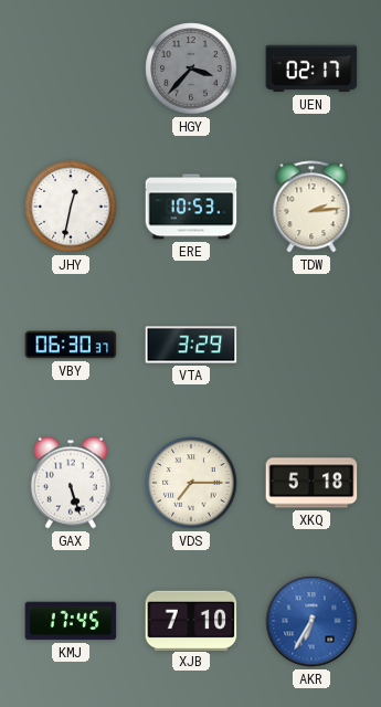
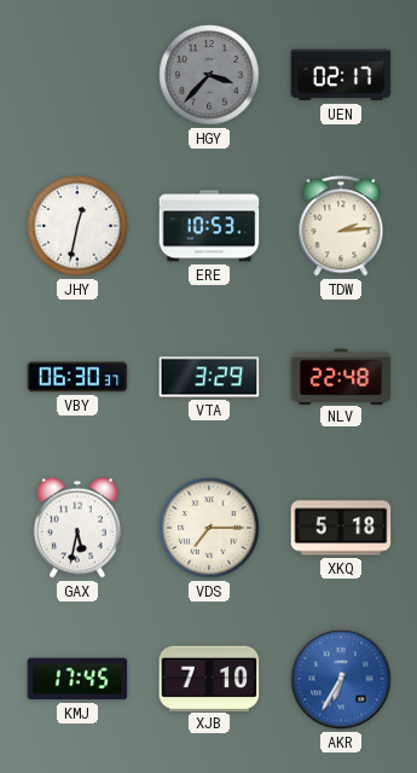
NLV: none -> 22:48
GAX: 5:27 -> 5:32
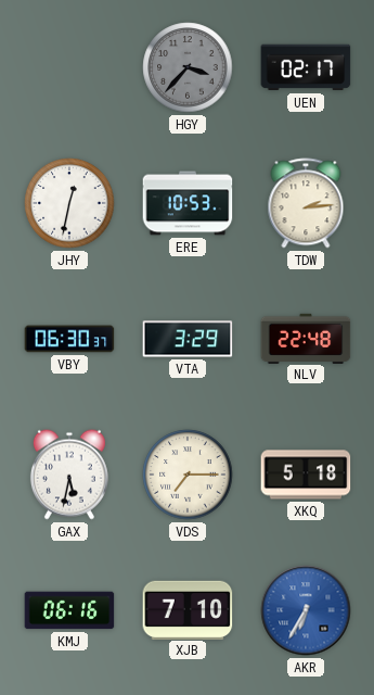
KMJ: 17:45 -> 06:16
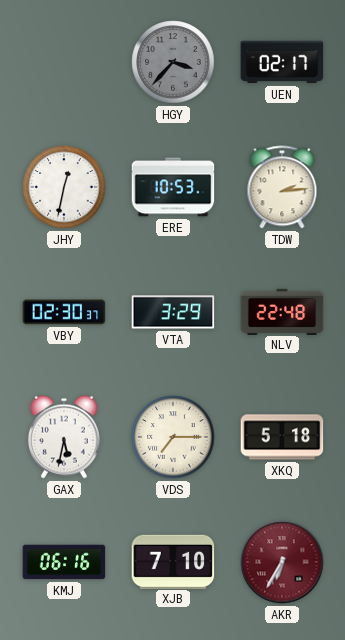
VBY: 06:30 -> 02:30
AKR dial: blue -> burgundy
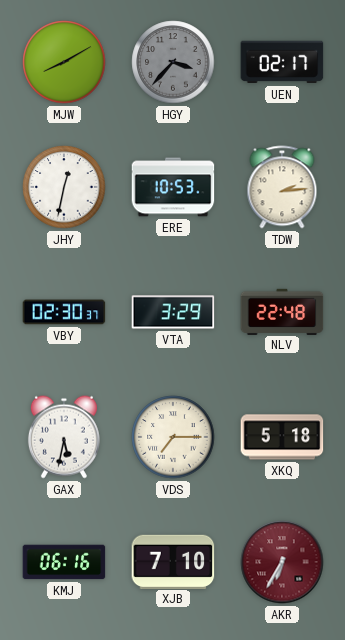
MJW: none -> 8:10
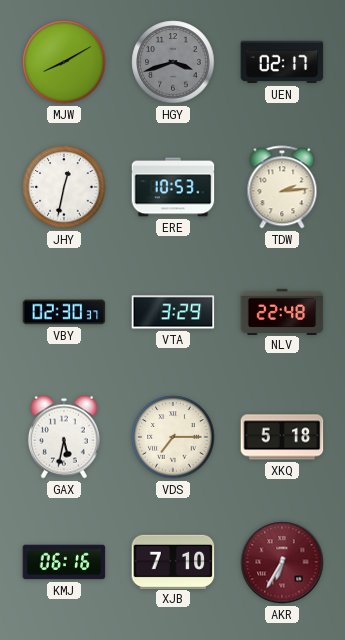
HGY: 3:37 -> 3:42
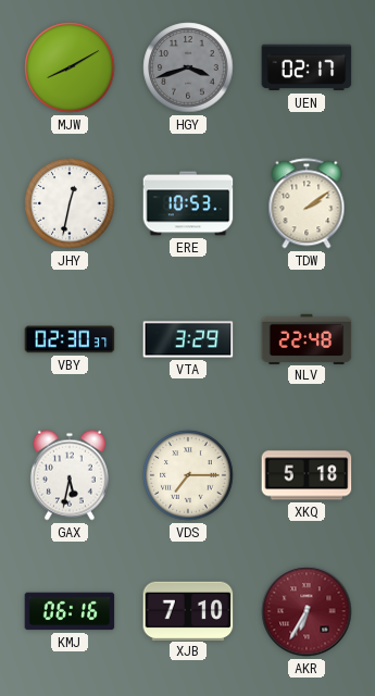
TDW: 2:14 -> 2:09
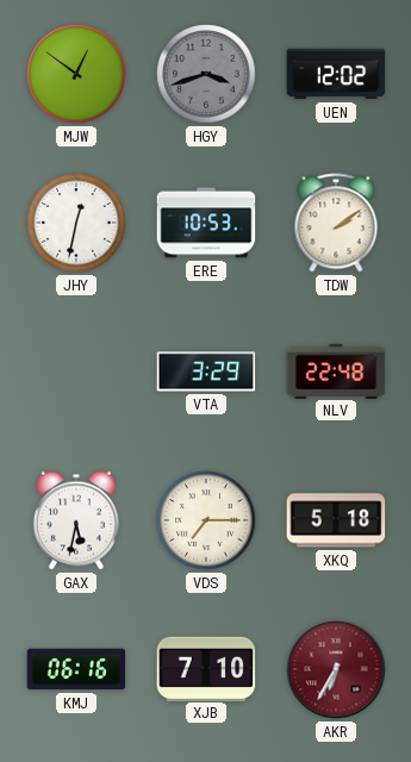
MJW: 8:10 -> 12:51
UEN: 02:17 -> 12:02
VBY: 02:30 -> none
